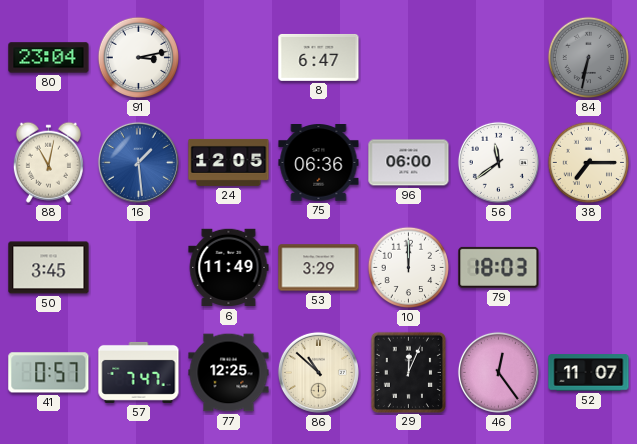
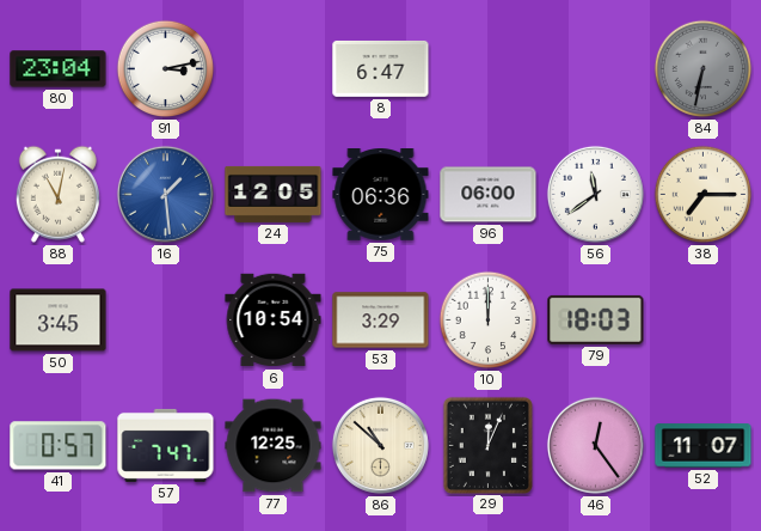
6: 11:49 -> 10:54
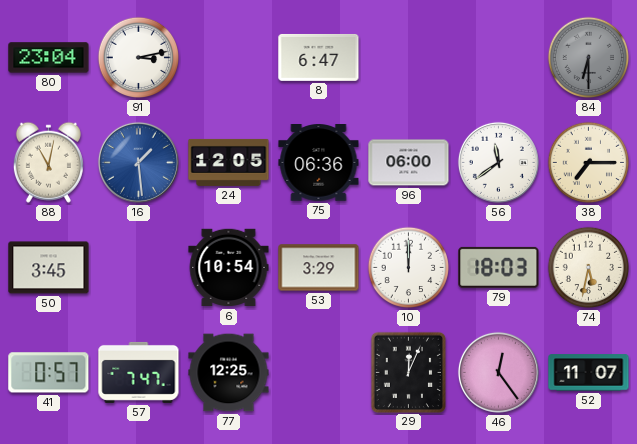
84: 6:32 -> 6:30
74: none -> 5:32
86: 10:52 -> none
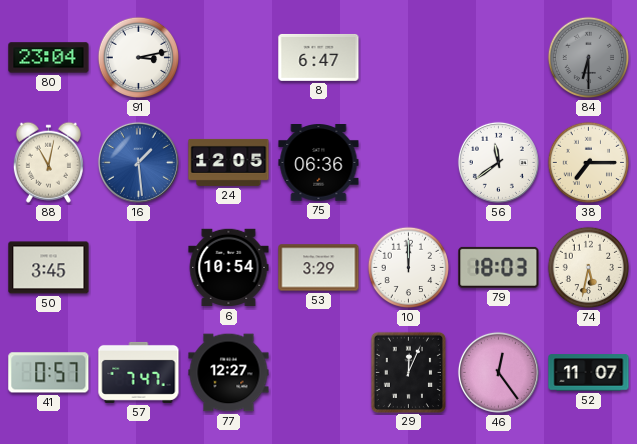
96: 06:00 -> none
77: 12:25 -> 12:27
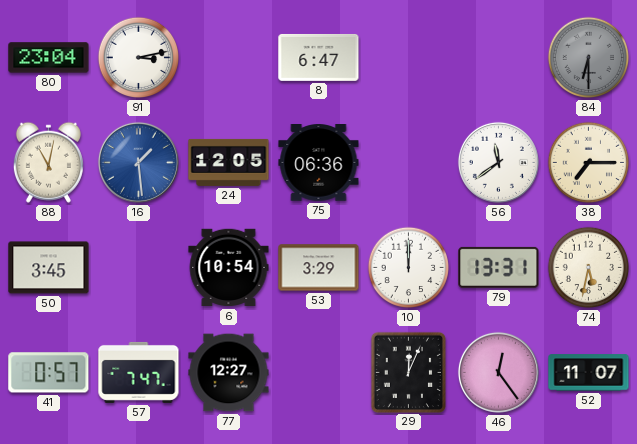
79: 18:03 -> 13:31
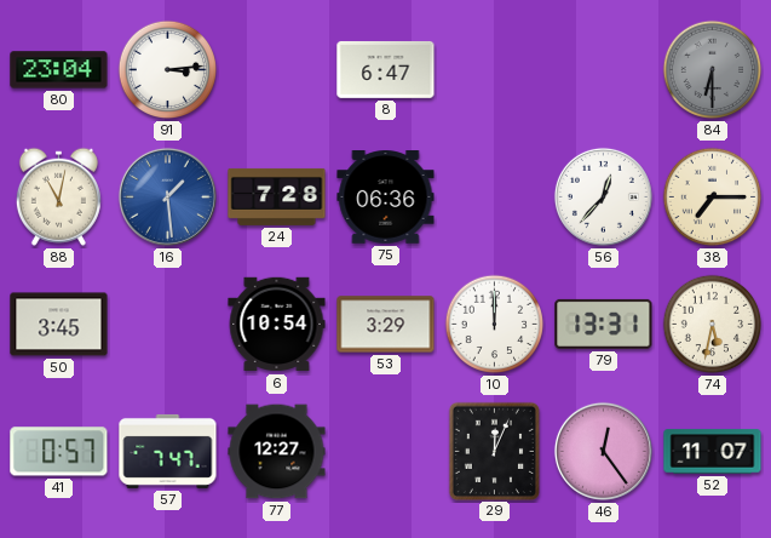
91: 3:13 -> 3:14
24: 12:05 -> 7:28
56: 11:39 -> 12:37
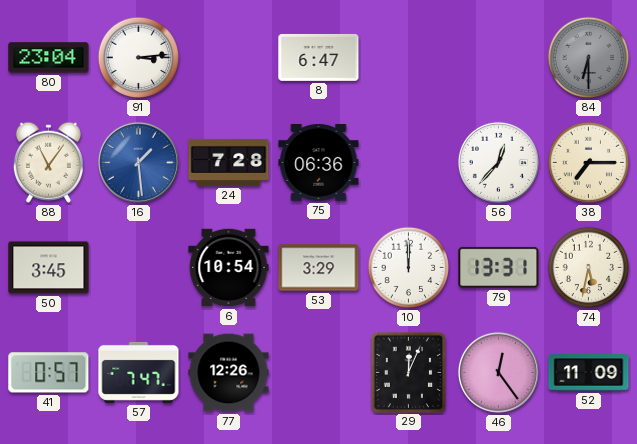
88: 11:02 -> 11:06
77: 12:27 -> 12:26
52: 11:07 -> 11:09
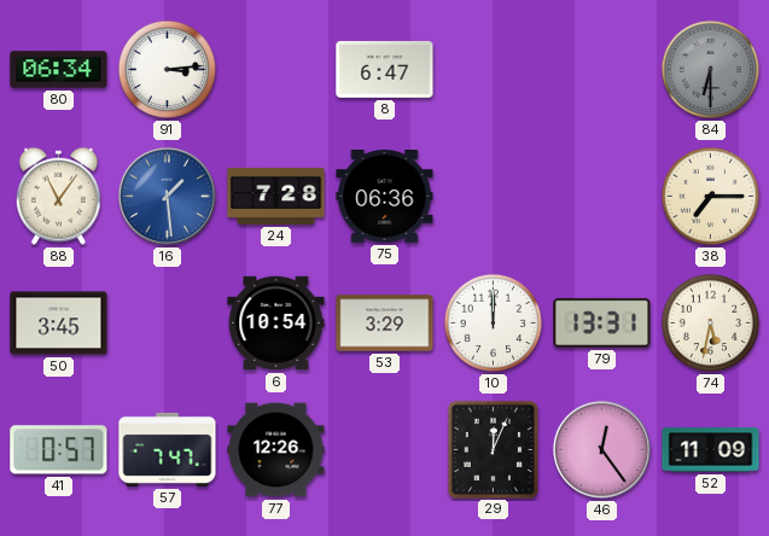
80: 23:04 -> 06:34
56: 12:37 -> none
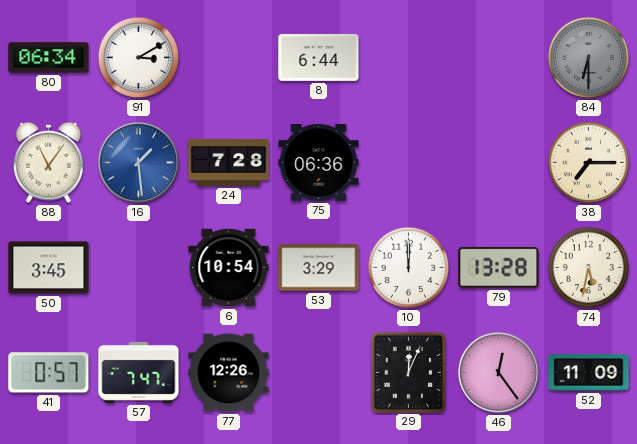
91: 3:14 -> 3:10
8: 6:47 -> 6:44
79: 13:31 -> 13:28
